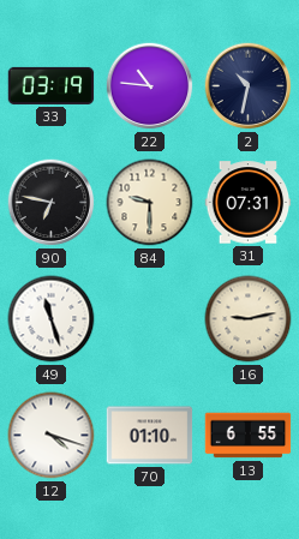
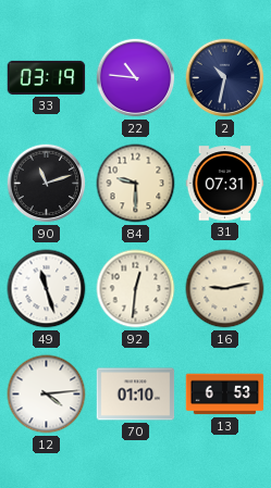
90: 6:47 -> 11:12
92: none -> 12:31
12: 4:18 -> 4:14
13: 6:55 -> 6:53
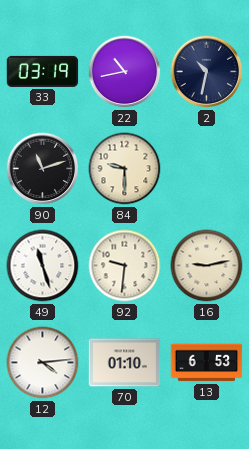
22: 10:46 -> 10:43
31: 07:31 -> none
92: 12:31 -> 9:31
